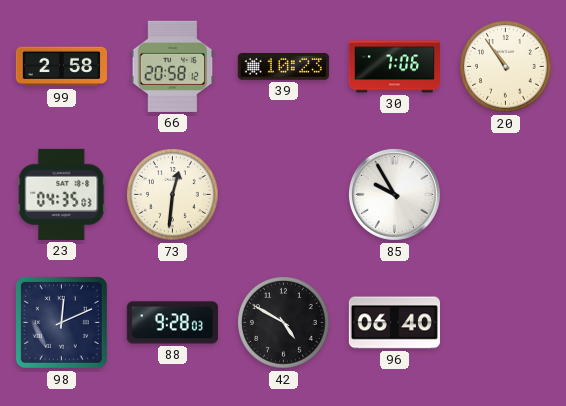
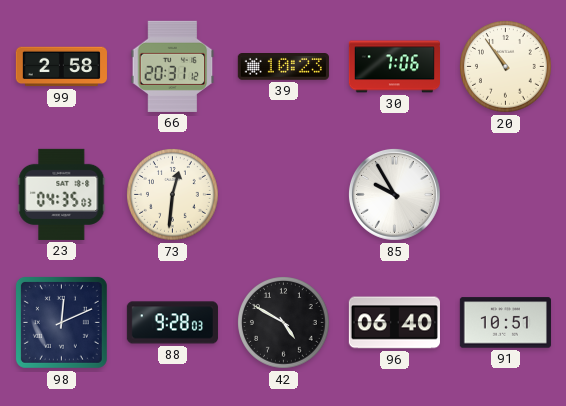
66: 20:58 -> 20:31
91: none -> 10:51
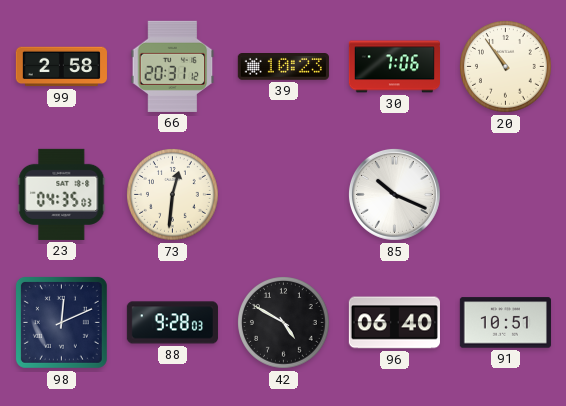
85: 9:55 -> 10:19
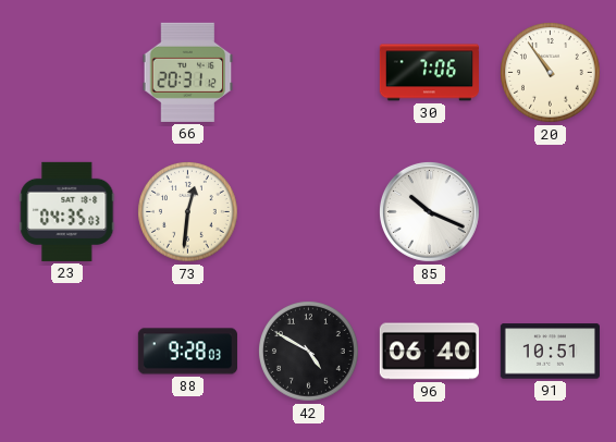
99: 2:58 -> none
39: 10:23 -> none
98: 12:11 -> none
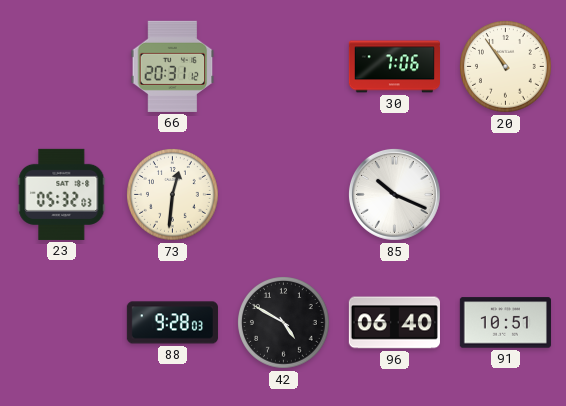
23: 04:35 -> 05:32
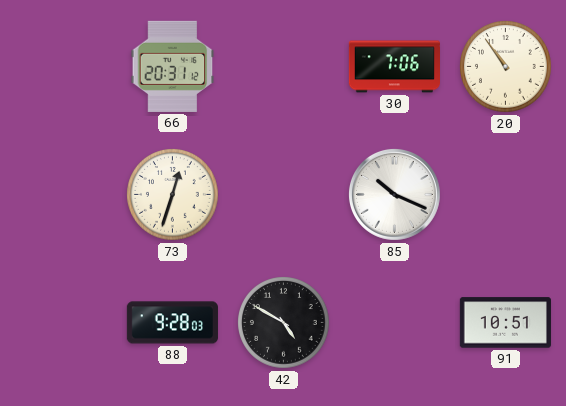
23: 05:32 -> none
73: 12:31 -> 12:33
96: 06:40 -> none
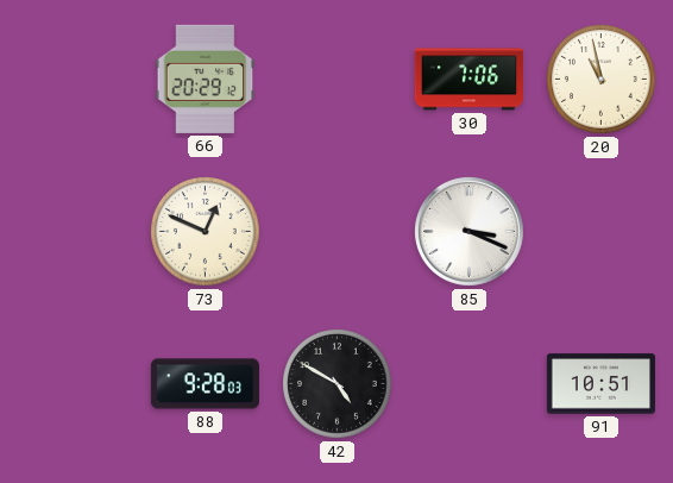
66: 20:31 -> 20:29
20: 10:54 -> 10:58
73: 12:33 -> 12:49
85: 10:19 -> 3:19
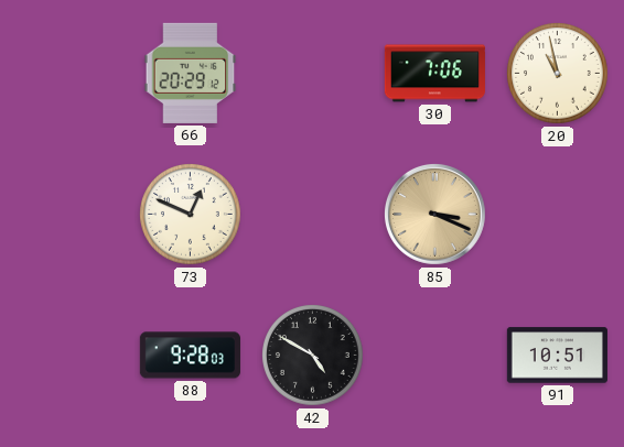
85 dial: white -> champagne
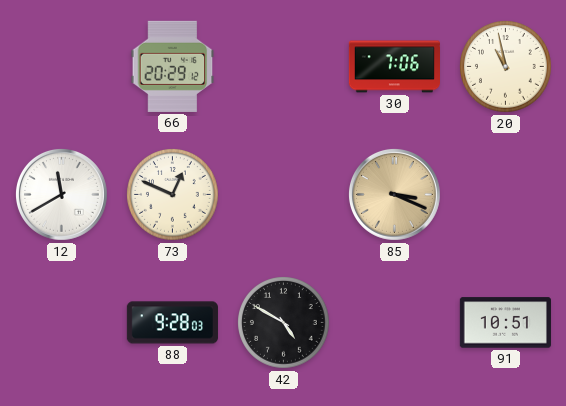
12: none -> 11:40
